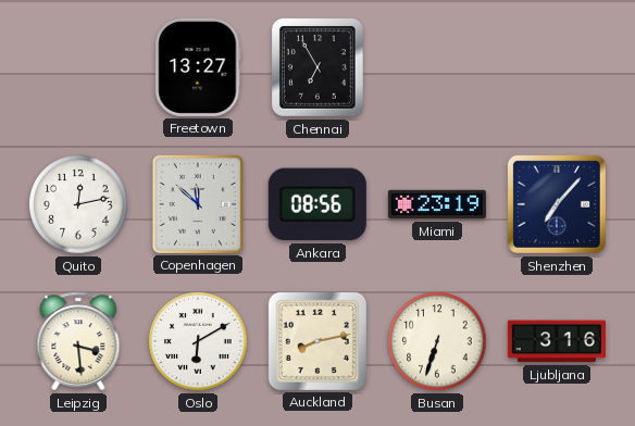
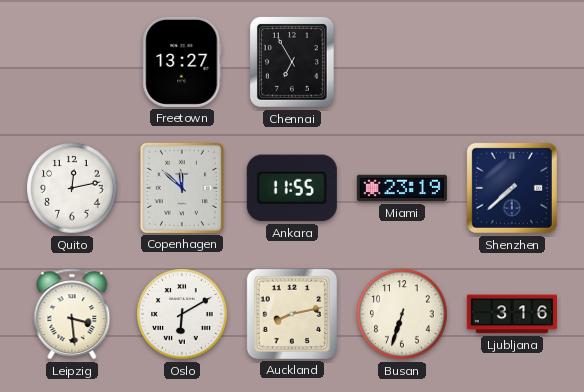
Ankara: 08:56 -> 11:55
Shenzhen: 7:07 -> 7:38
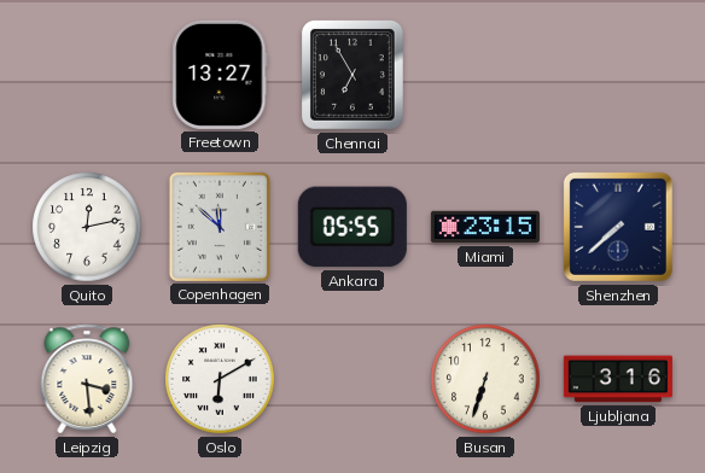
Ankara: 11:55 -> 05:55
Miami: 23:19 -> 23:15
Auckland: 8:13 -> none
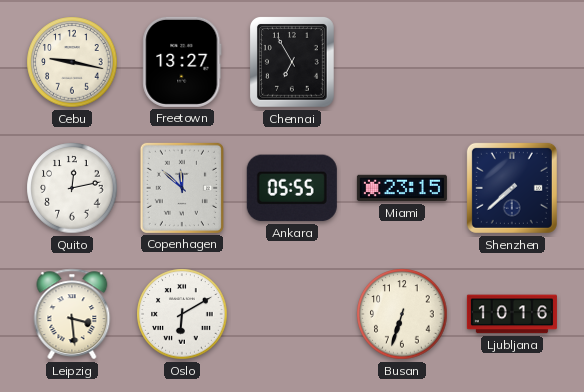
Cebu: none -> 9:17
Ljubljana: 3:16 -> 10:16
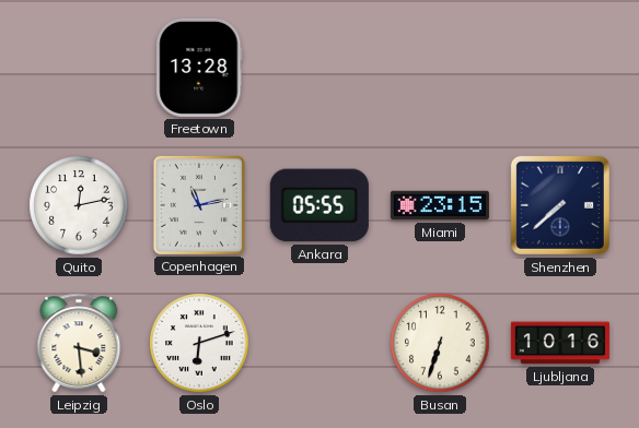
Cebu: 9:17 -> none
Freetown: 13:27 -> 13:28
Chennai: 6:55 -> none
Copenhagen: 11:52 -> 11:13
Oslo: 6:10 -> 6:12
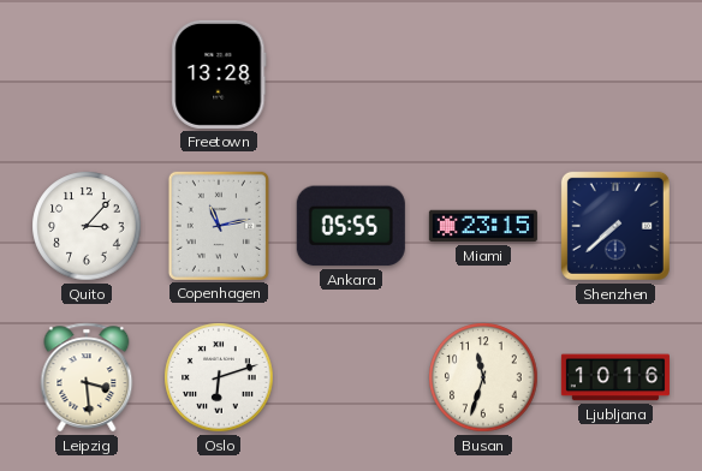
Quito: 12:13 -> 3:07
Busan: 6:33 -> 11:33
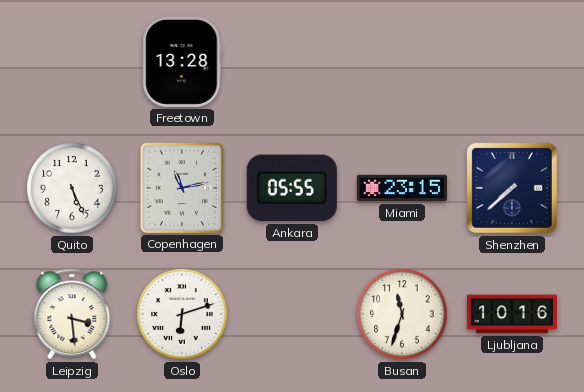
Quito: 3:07 -> 5:26
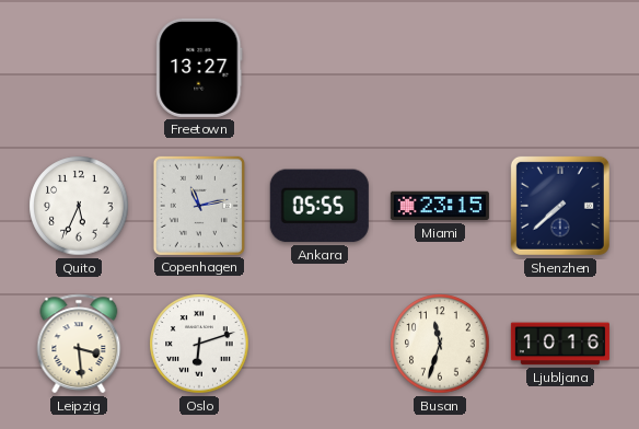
Freetown: 13:28 -> 13:27
Quito: 5:26 -> 5:34
